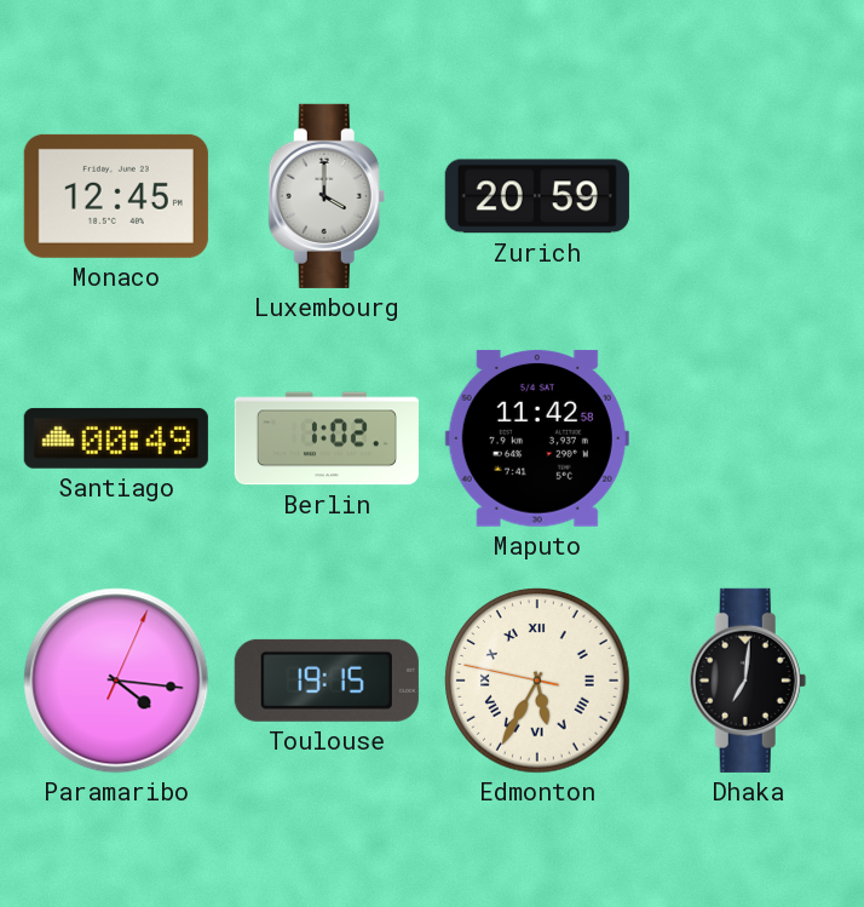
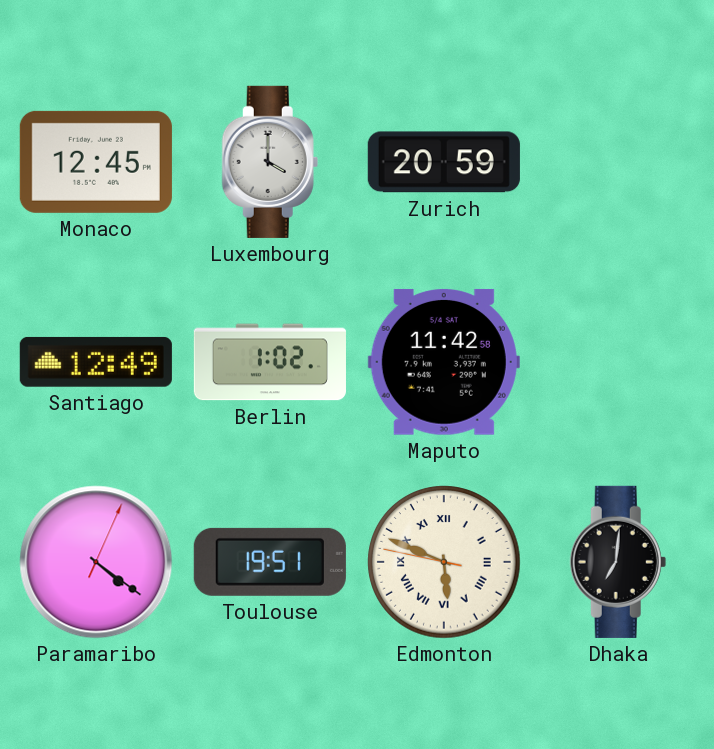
Santiago: 00:49 -> 12:49
Paramaribo: 4:16 -> 4:21
Toulouse: 19:15 -> 19:51
Edmonton: 5:34 -> 5:48
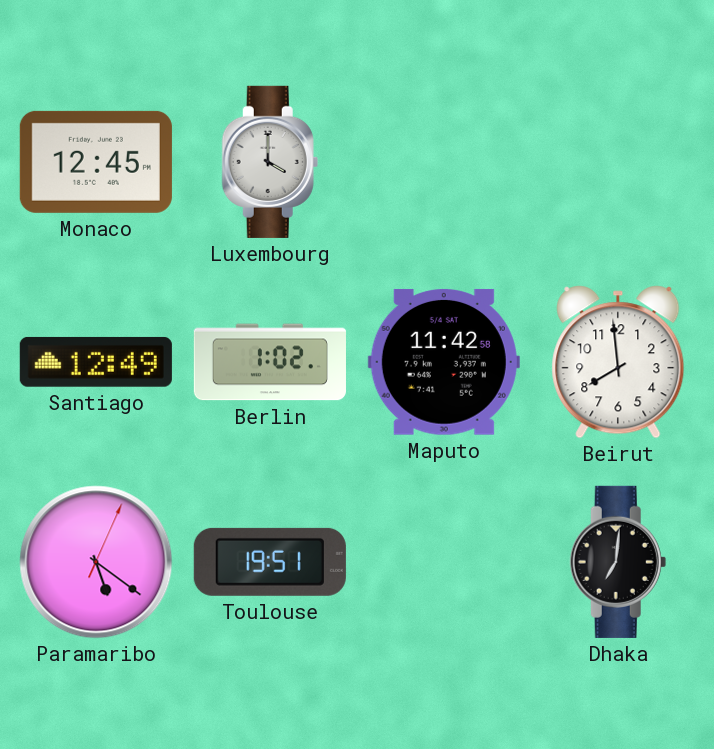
Zurich: 20:59 -> none
Beirut: none -> 7:59
Paramaribo: 4:21 -> 5:21
Edmonton: 5:48 -> none
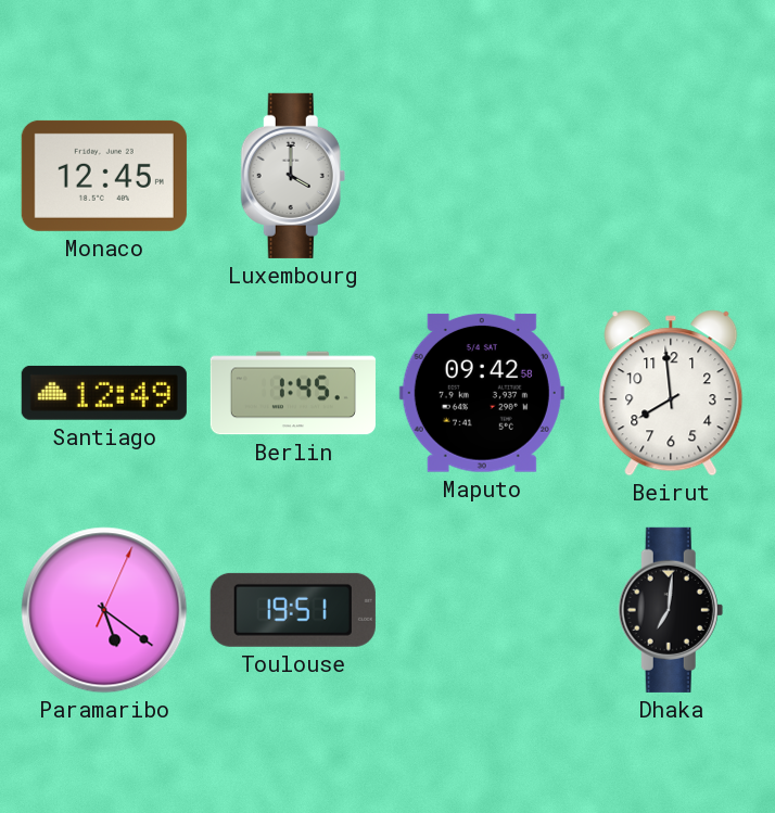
Berlin: 1:02 -> 1:45
Maputo: 11:42 -> 09:42
